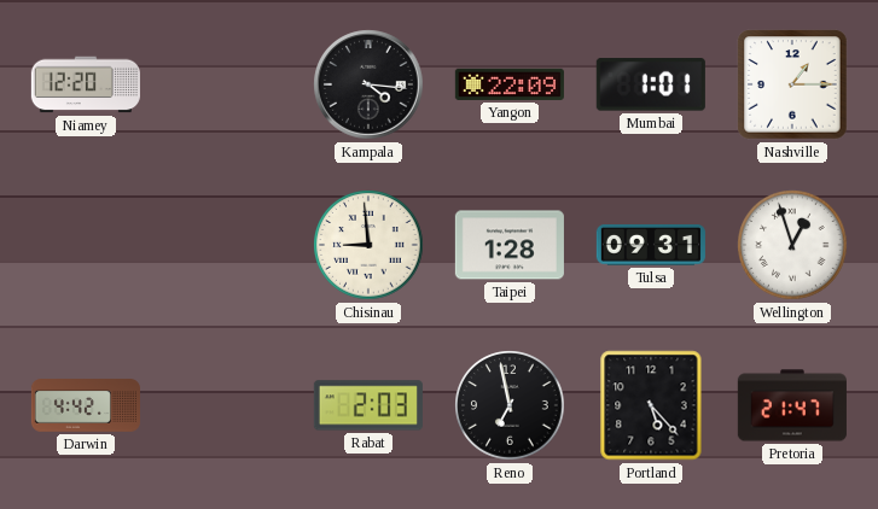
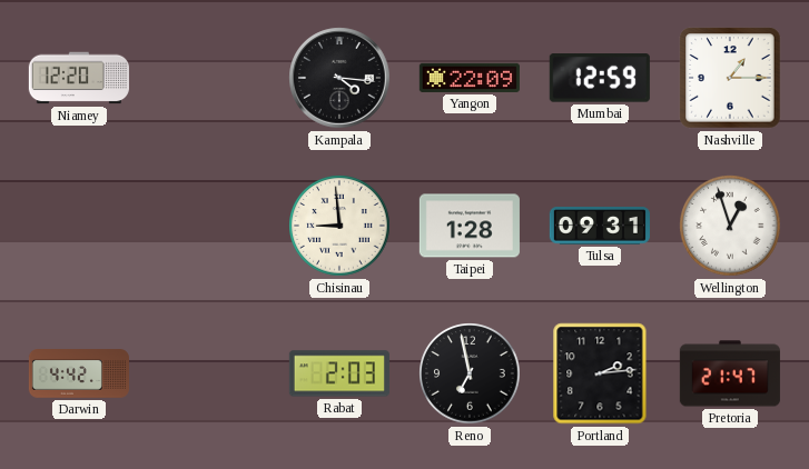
Mumbai: 1:01 -> 12:59
Portland: 5:23 -> 2:14
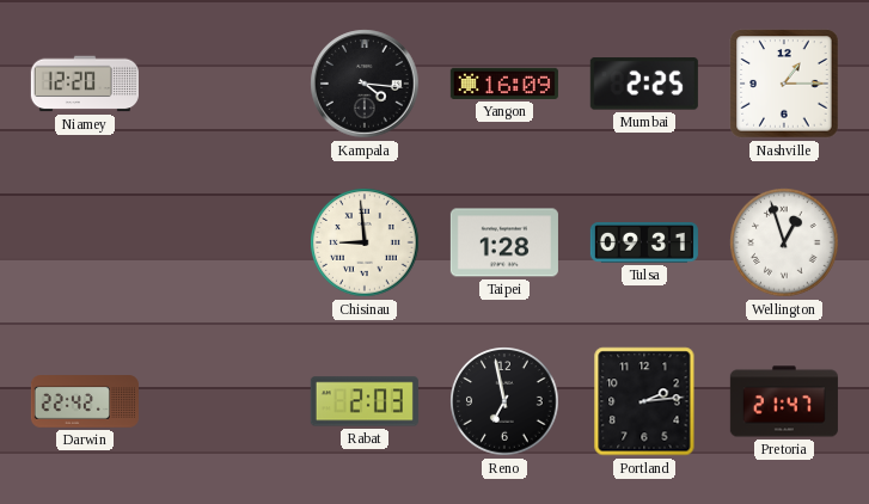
Yangon: 22:09 -> 16:09
Mumbai: 12:59 -> 2:25
Darwin: 4:42 -> 22:42
